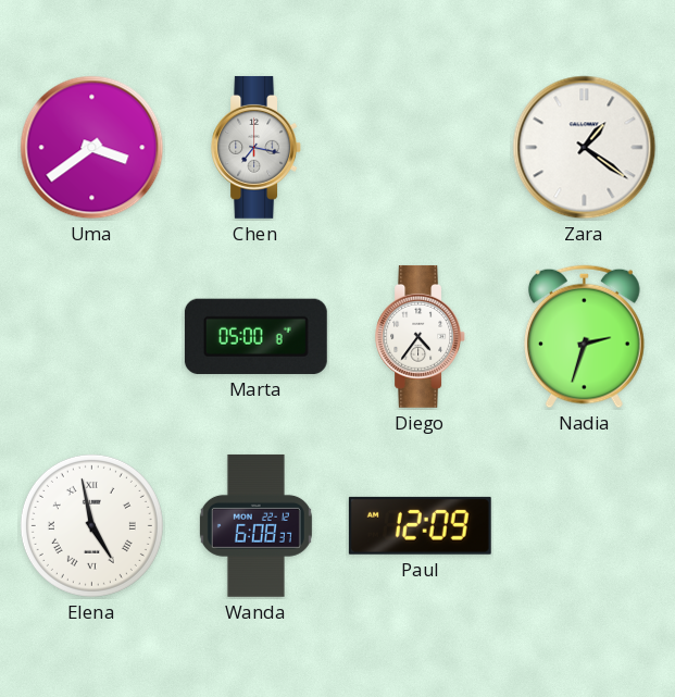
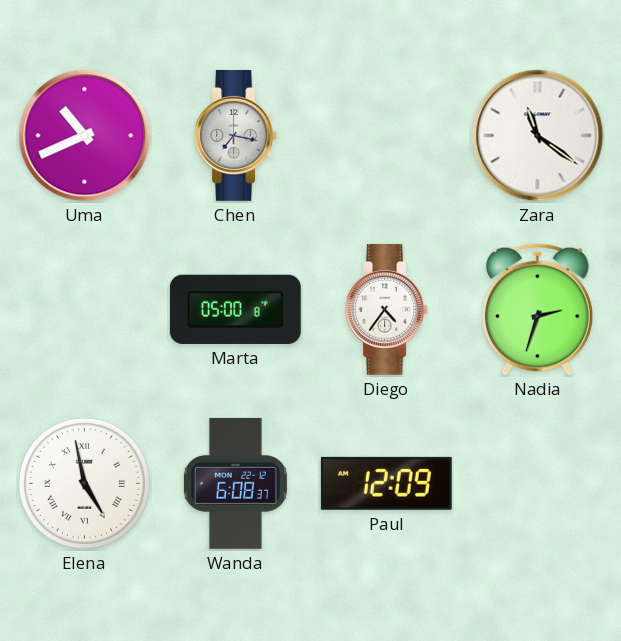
Uma: 3:39 -> 10:41
Zara: 1:21 -> 11:21
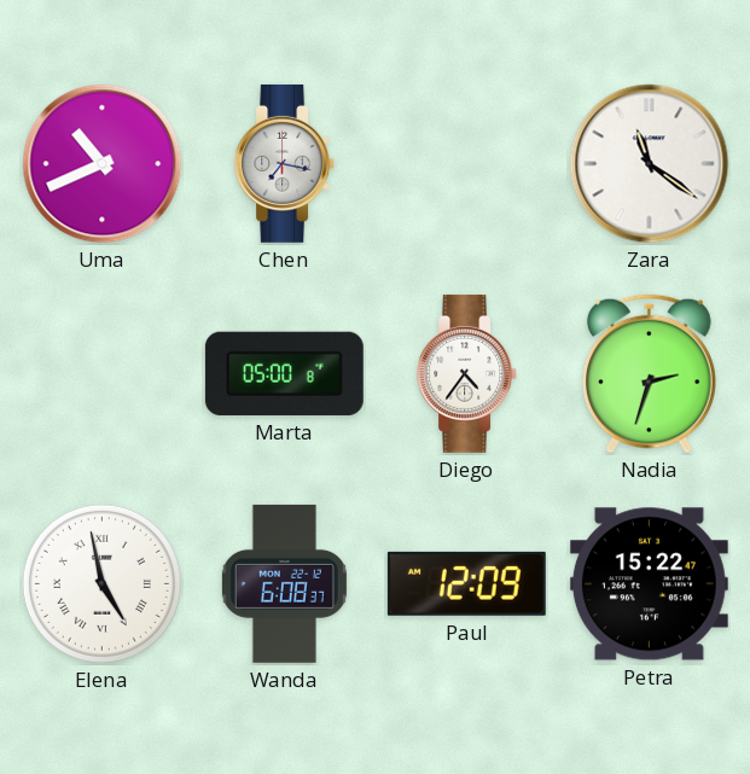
Petra: none -> 15:22
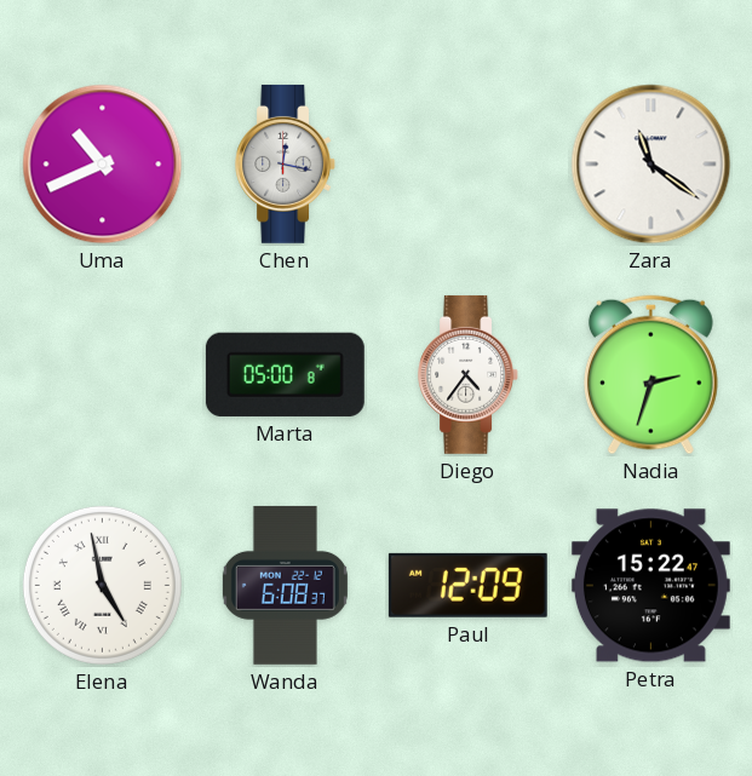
Chen: 7:17 -> 12:17
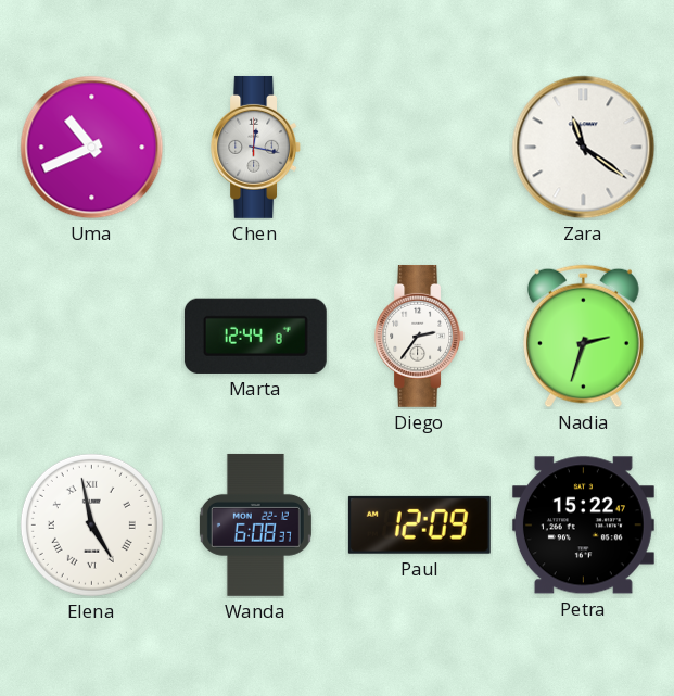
Marta: 05:00 -> 12:44
Diego: 4:36 -> 2:36
